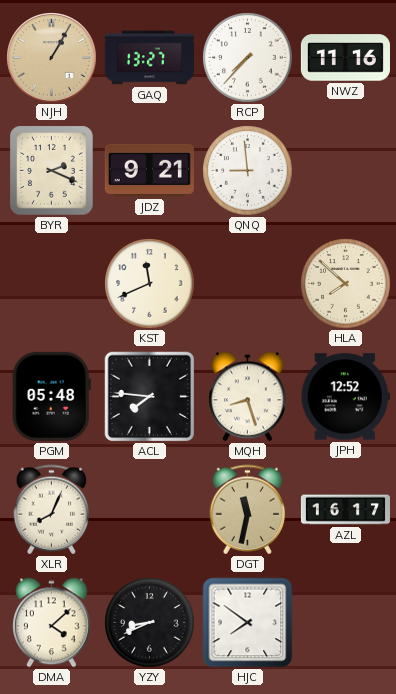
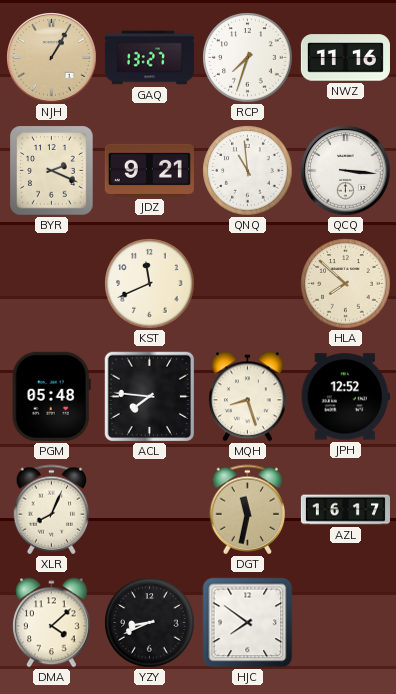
RCP: 7:37 -> 7:33
QNQ: 8:59 -> 10:59
QCQ: none -> 3:16
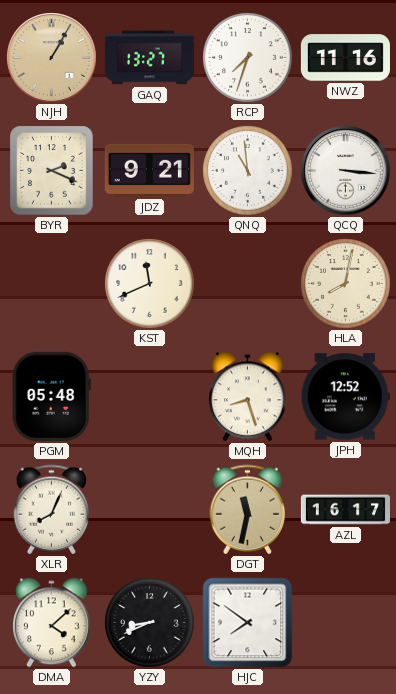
HLA: 7:52 -> 8:02
ACL: 7:46 -> none
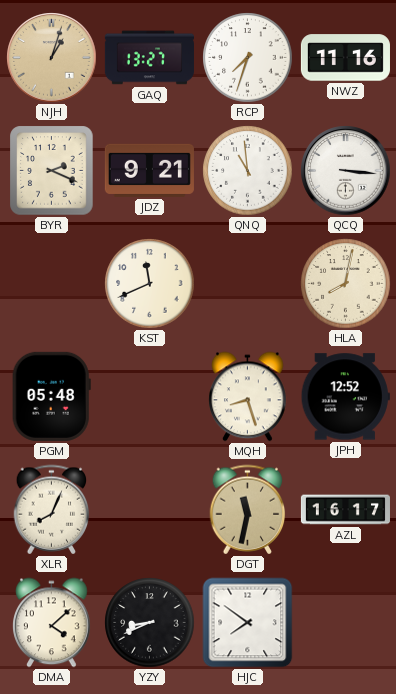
NJH: 1:05 -> 1:03
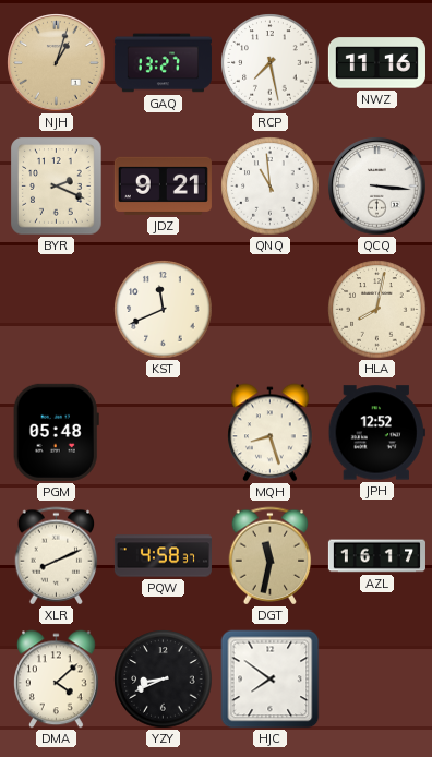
RCP: 7:33 -> 7:28
XLR: 8:04 -> 8:11
PQW: none -> 4:58
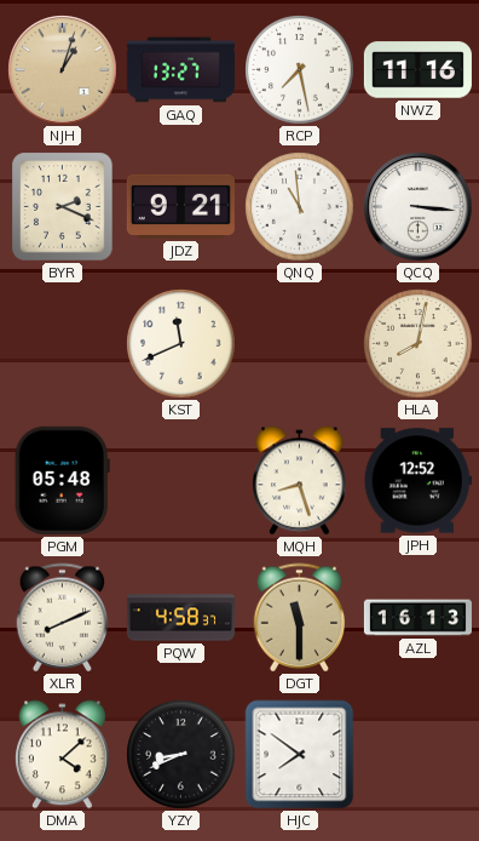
DGT: 11:32 -> 11:30
AZL: 16:17 -> 16:13
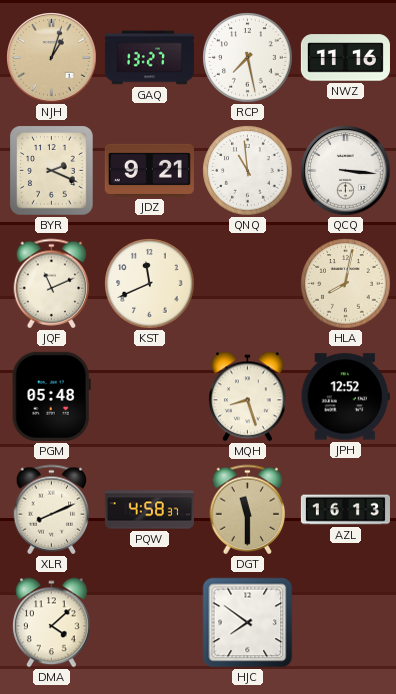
JQF: none -> 11:11
YZY: 8:41 -> none
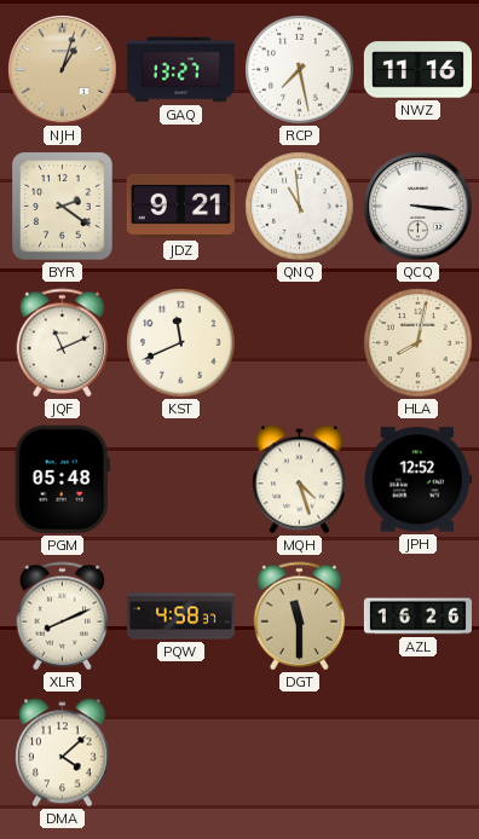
BYR: 2:19 -> 2:21
MQH: 8:27 -> 4:27
AZL: 16:13 -> 16:26
HJC: 7:51 -> none
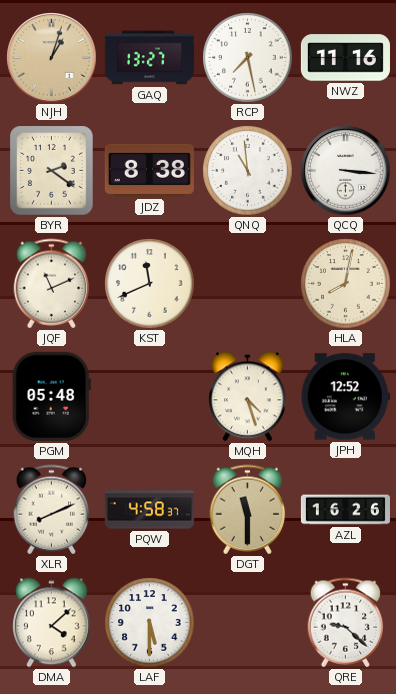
JDZ: 9:21 -> 8:38
LAF: none -> 5:30
QRE: none -> 9:22
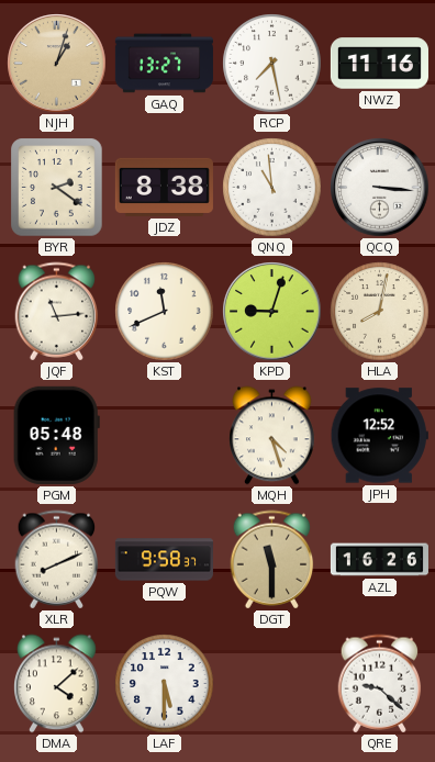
JQF: 11:11 -> 11:14
KPD: none -> 9:03
PQW: 4:58 -> 9:58
